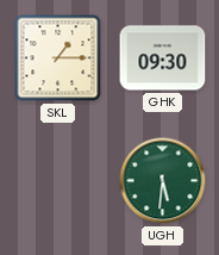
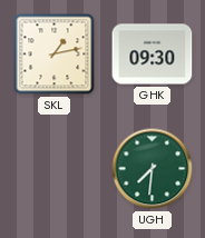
SKL: 1:15 -> 1:13
UGH: 5:31 -> 7:31
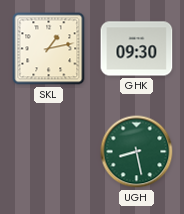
UGH: 7:31 -> 8:28
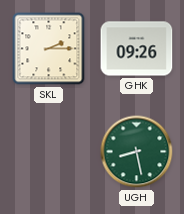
SKL: 1:13 -> 2:15
GHK: 09:30 -> 09:26
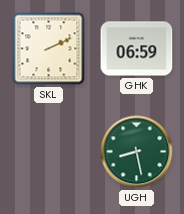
SKL: 2:15 -> 2:11
GHK: 09:26 -> 06:59
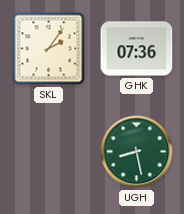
SKL: 2:11 -> 2:06
GHK: 06:59 -> 07:36
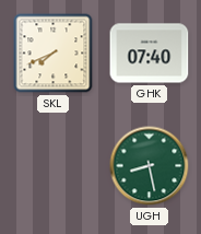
SKL: 2:06 -> 7:41
GHK: 07:36 -> 07:40
